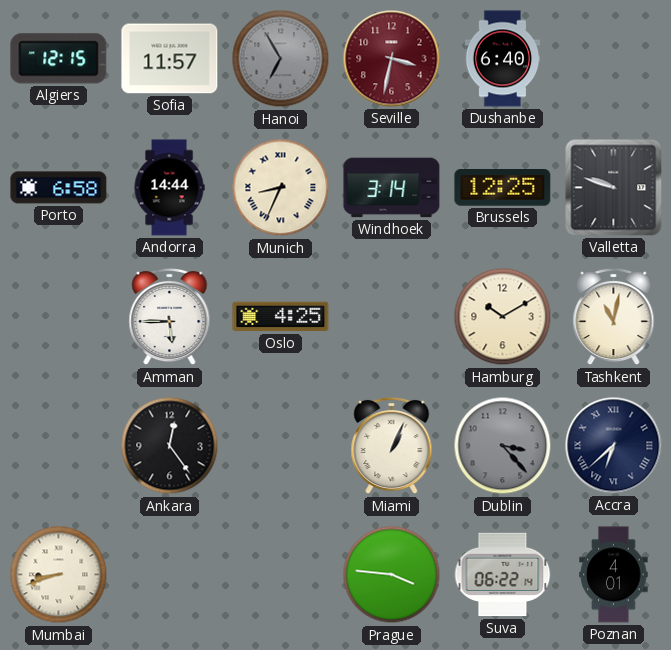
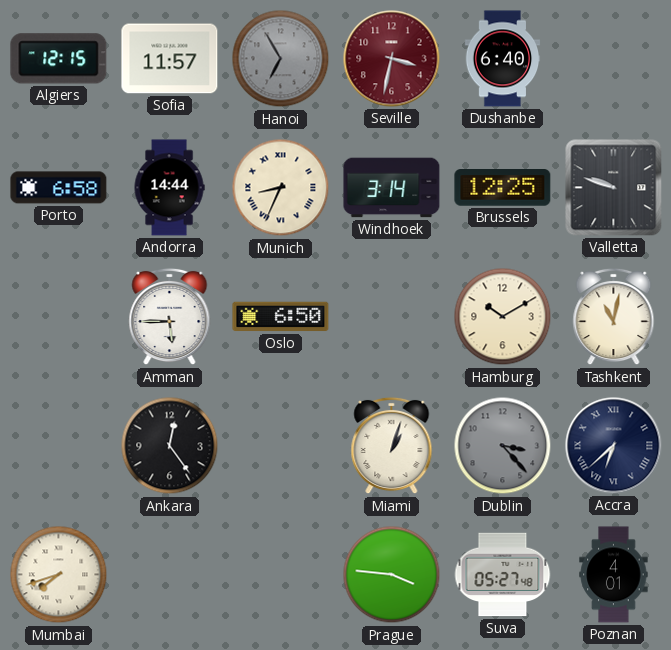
Oslo: 4:25 -> 6:50
Miami: 1:04 -> 1:03
Mumbai: 8:42 -> 7:42
Suva: 06:22 -> 05:27
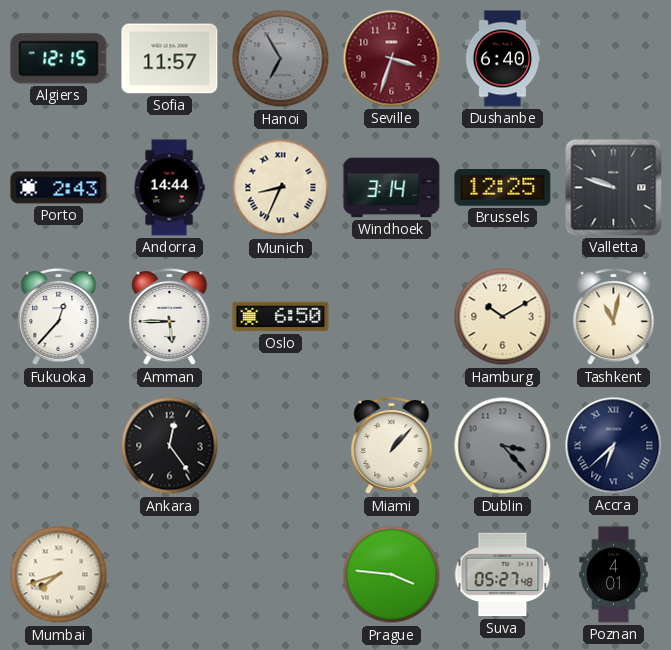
Seville: 3:32 -> 3:33
Porto: 6:58 -> 2:43
Fukuoka: none -> 12:37
Miami: 1:03 -> 1:07
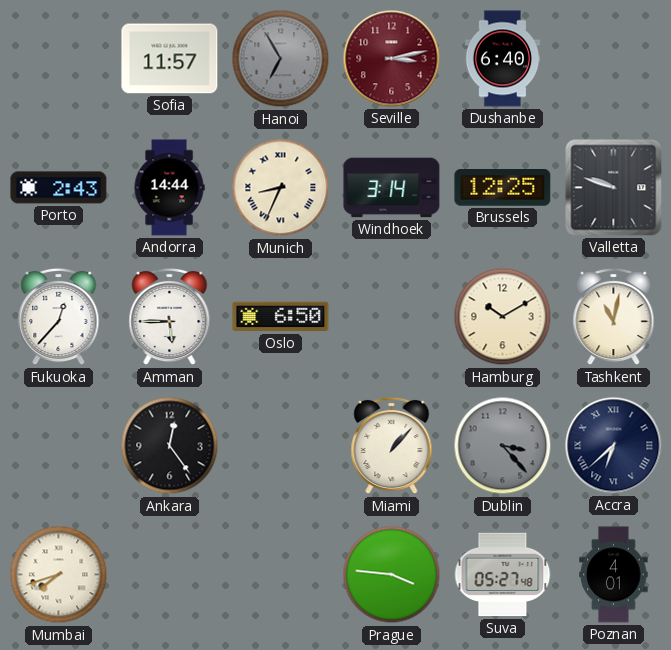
Algiers: 12:15 -> none
Seville: 3:33 -> 3:13
